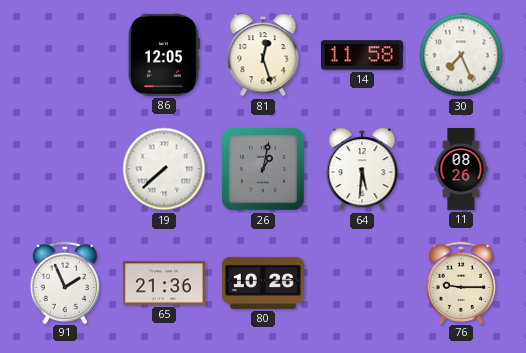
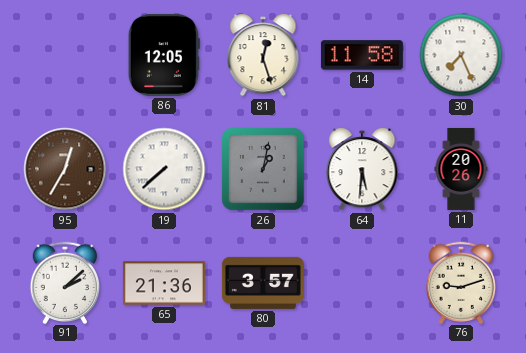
95: none -> 12:35
11: 08:26 -> 20:26
91: 1:56 -> 2:08
80: 10:26 -> 3:57
76: 9:15 -> 9:12
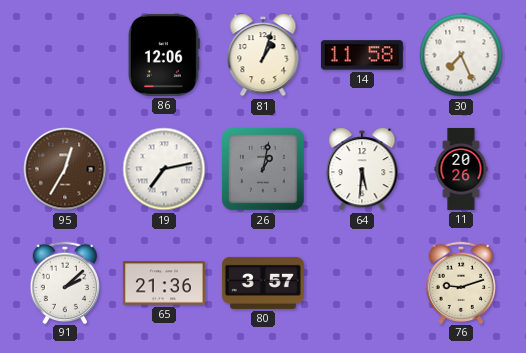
86: 12:05 -> 12:06
81: 12:27 -> 1:03
19: 7:38 -> 7:13
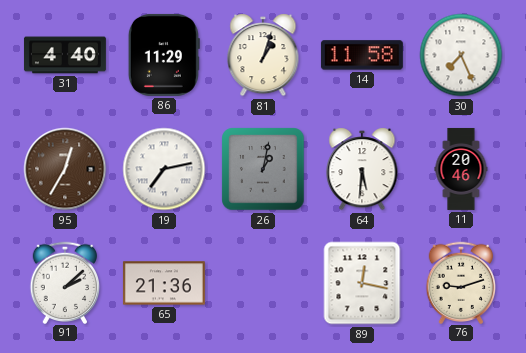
31: none -> 4:40
86: 12:06 -> 11:29
11: 20:26 -> 20:46
80: 3:57 -> none
89: none -> 12:17
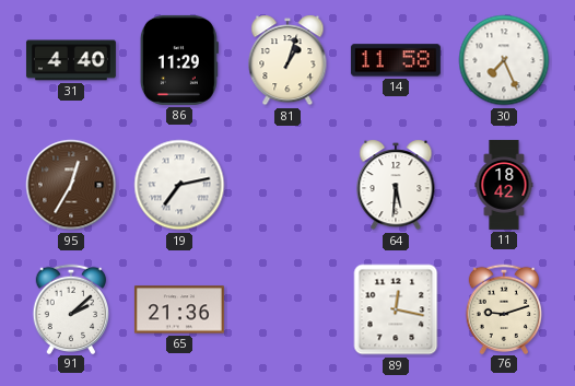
26: 1:02 -> none
11: 20:46 -> 18:42
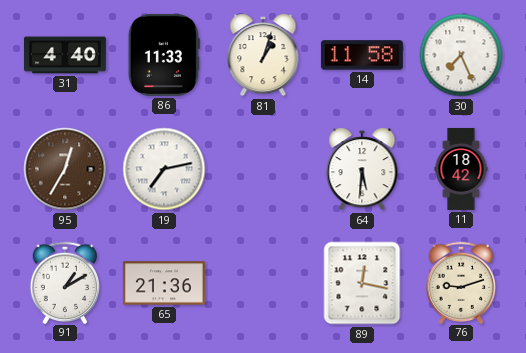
86: 11:29 -> 11:33
91: 2:08 -> 1:10
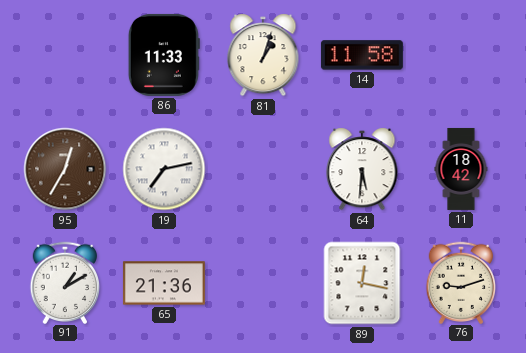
31: 4:40 -> none
30: 7:26 -> none
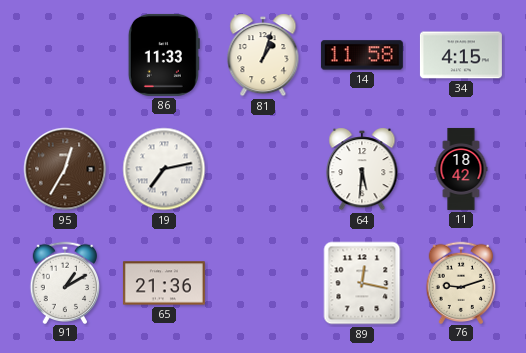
34: none -> 4:15
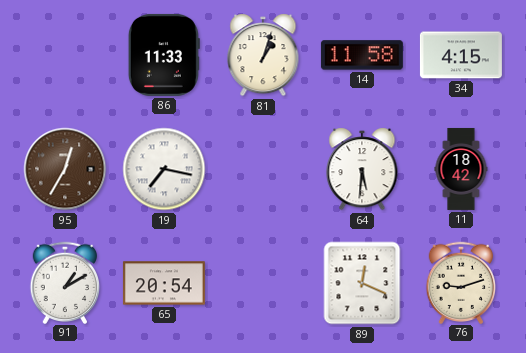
19: 7:13 -> 7:17
65: 21:36 -> 20:54
89: 12:17 -> 12:19
